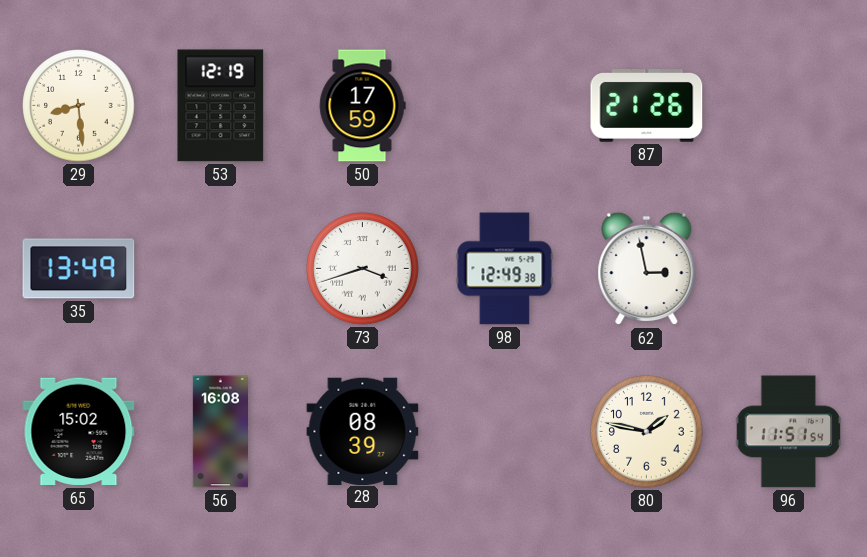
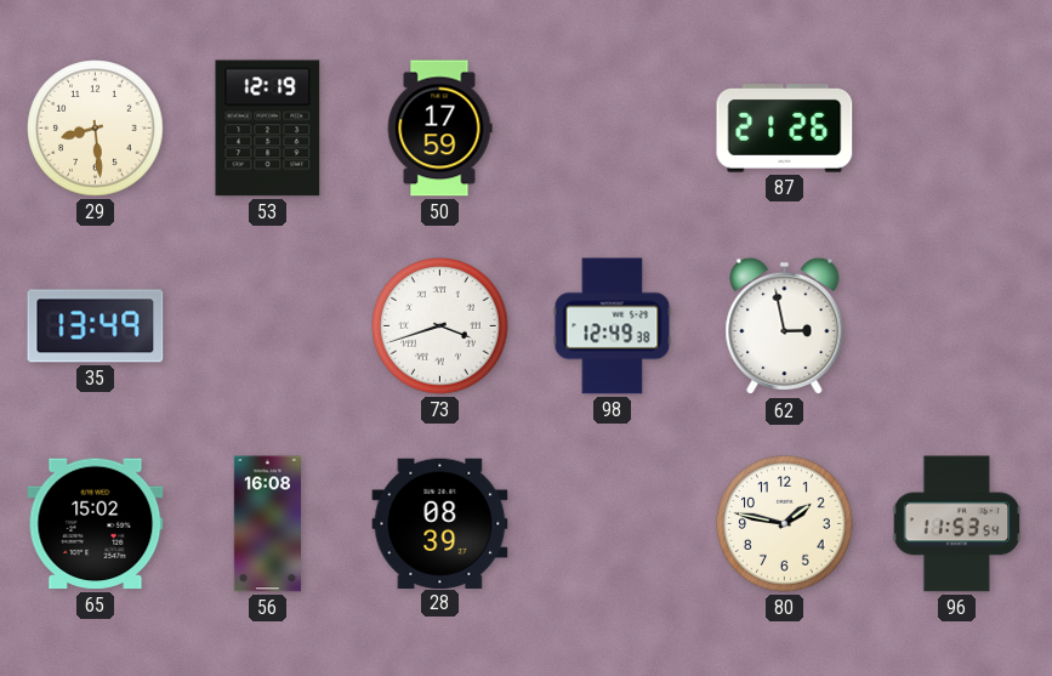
96: 11:51 -> 11:53
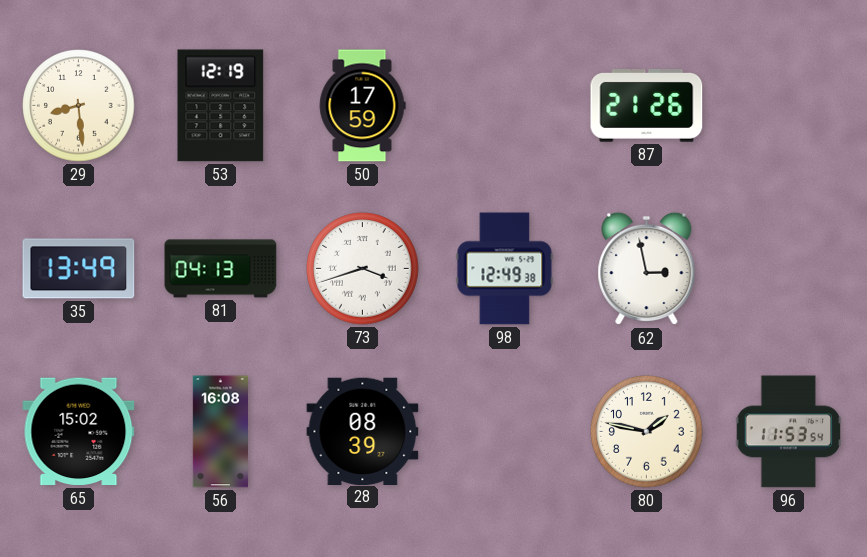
81: none -> 04:13
